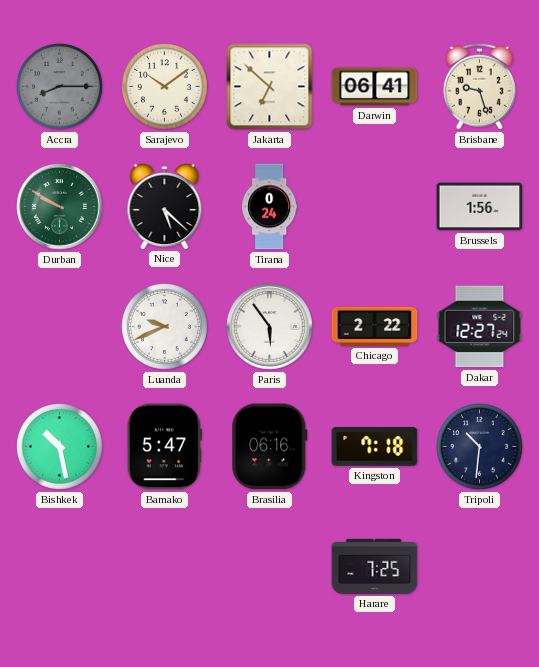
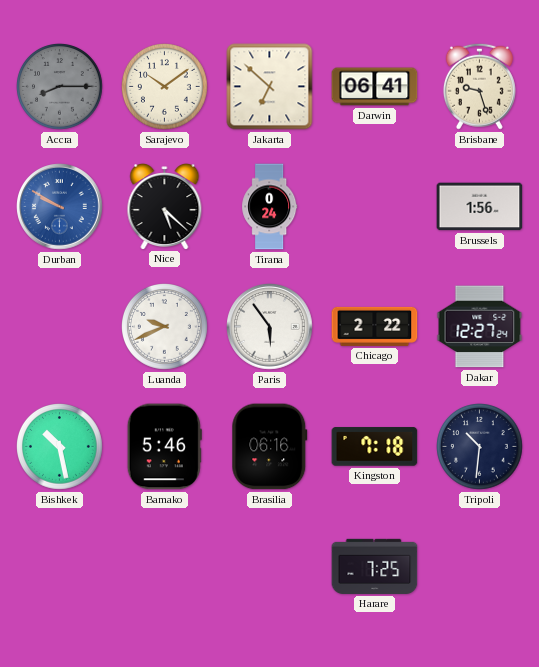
Durban dial: green -> blue
Bamako: 5:47 -> 5:46
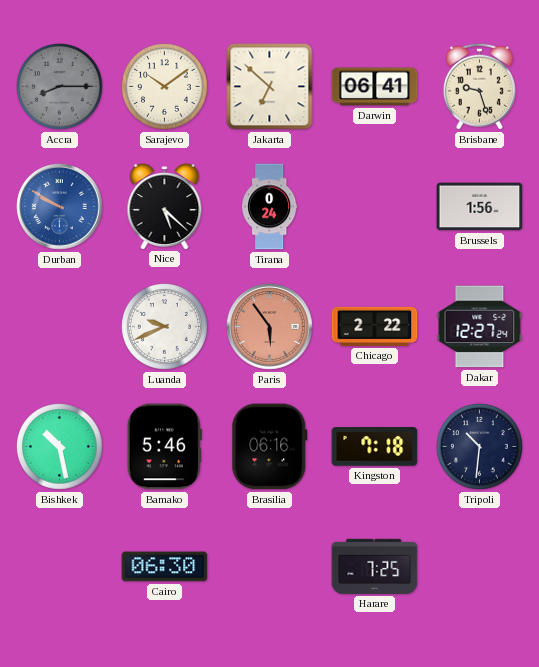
Paris dial: white -> salmon
Cairo: none -> 06:30
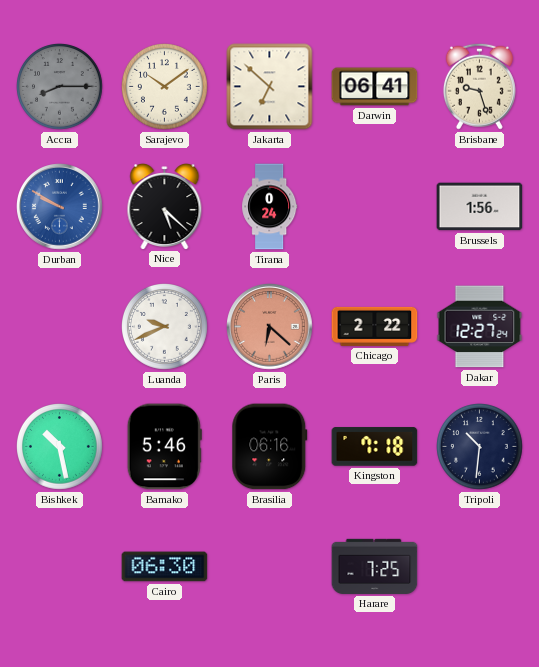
Paris: 5:54 -> 6:22
